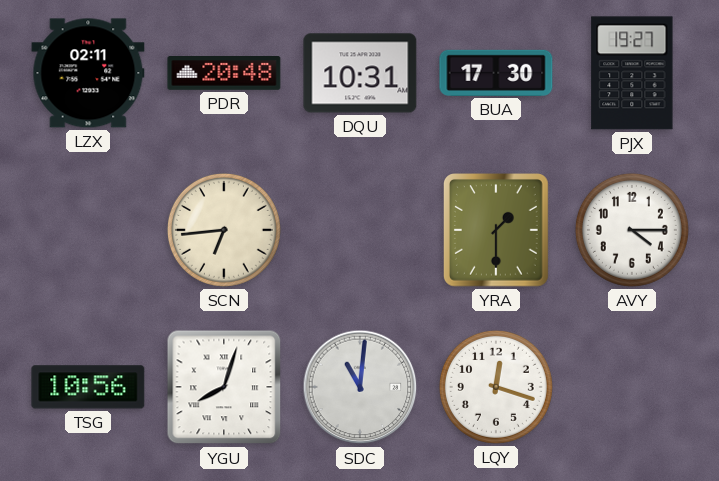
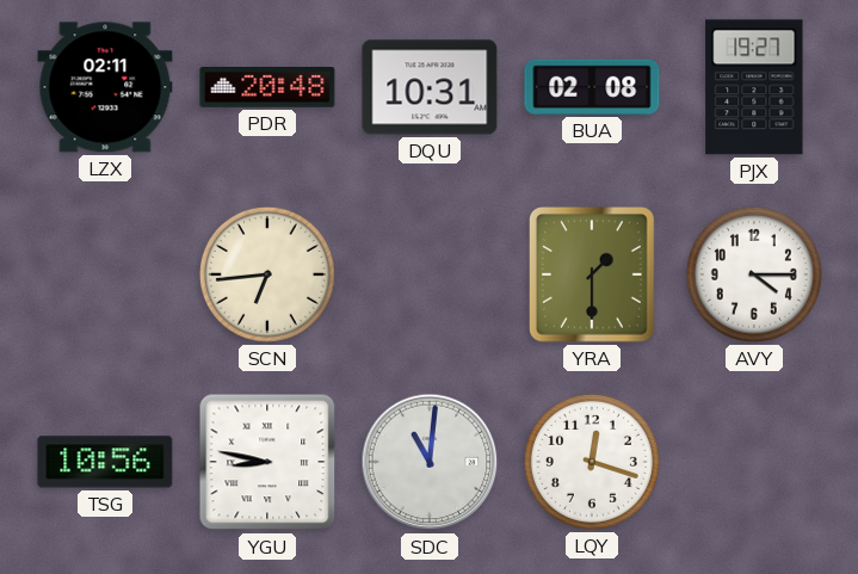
BUA: 17:30 -> 02:08
YGU: 8:03 -> 8:47
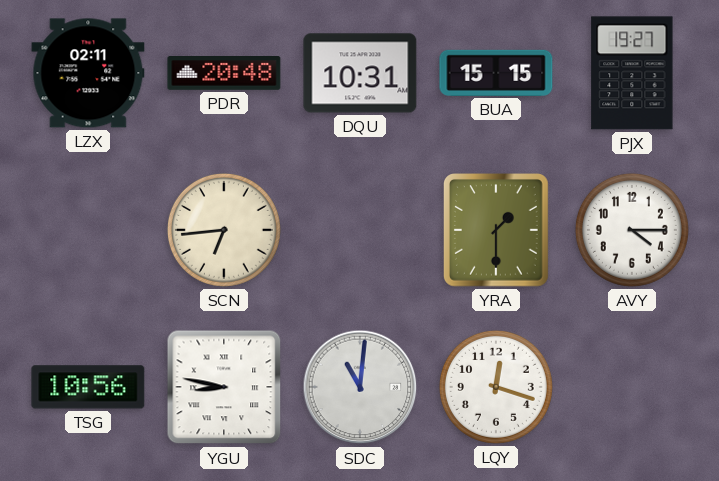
BUA: 02:08 -> 15:15
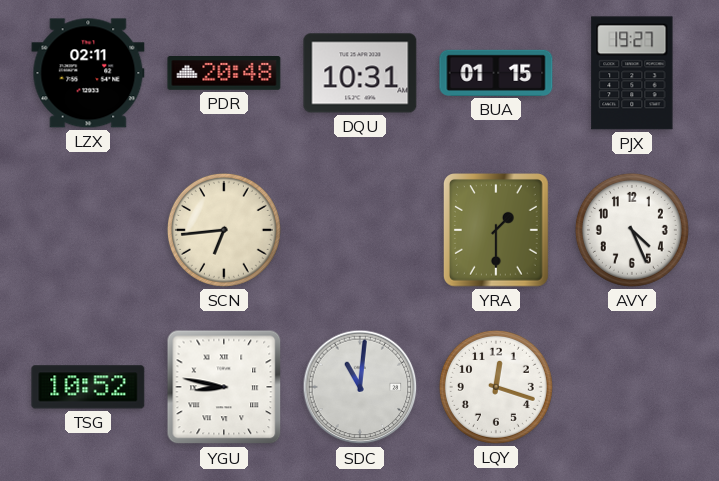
BUA: 15:15 -> 01:15
AVY: 4:15 -> 4:26
TSG: 10:56 -> 10:52
